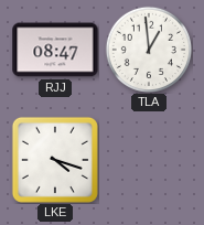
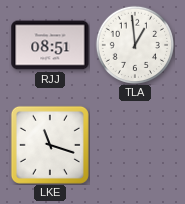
RJJ: 08:47 -> 08:51
LKE: 4:18 -> 11:18
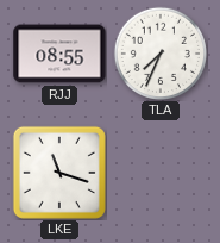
RJJ: 08:51 -> 08:55
TLA: 12:59 -> 7:34
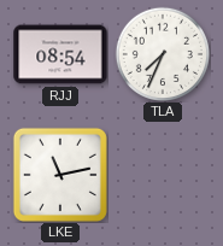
RJJ: 08:55 -> 08:54
LKE: 11:18 -> 11:13
